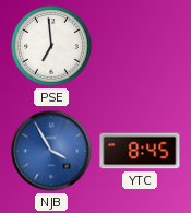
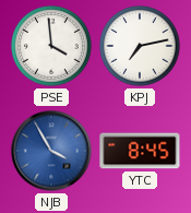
PSE: 6:59 -> 3:59
KPJ: none -> 7:13
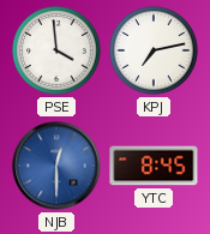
NJB: 3:55 -> 12:30
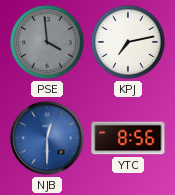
PSE dial: white -> grey
YTC: 8:45 -> 8:56
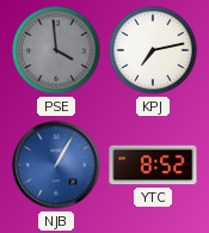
NJB: 12:30 -> 1:05
YTC: 8:56 -> 8:52
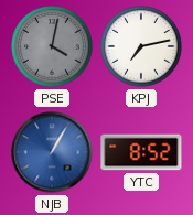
PSE: 3:59 -> 4:02
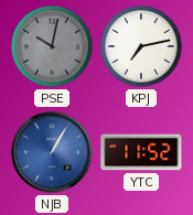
PSE: 4:02 -> 10:02
YTC: 8:52 -> 11:52
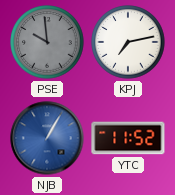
PSE: 10:02 -> 9:59
